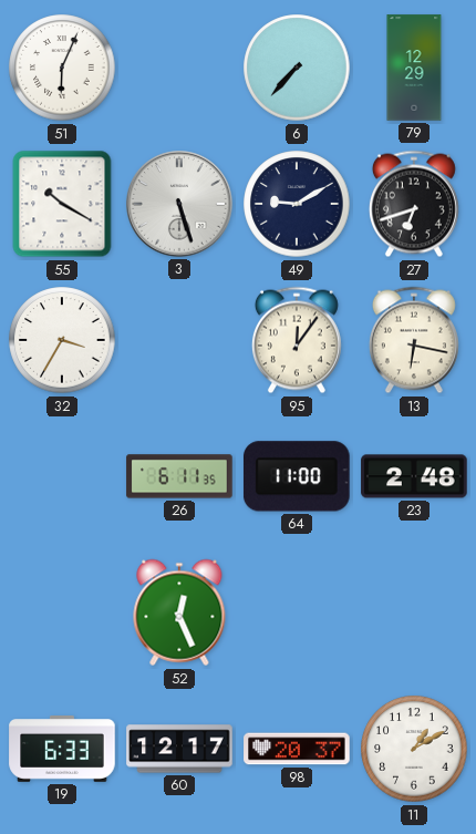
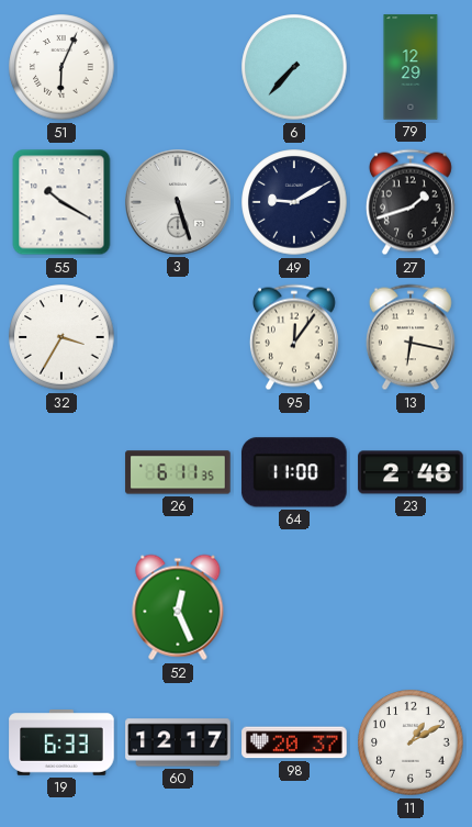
27: 6:42 -> 1:42
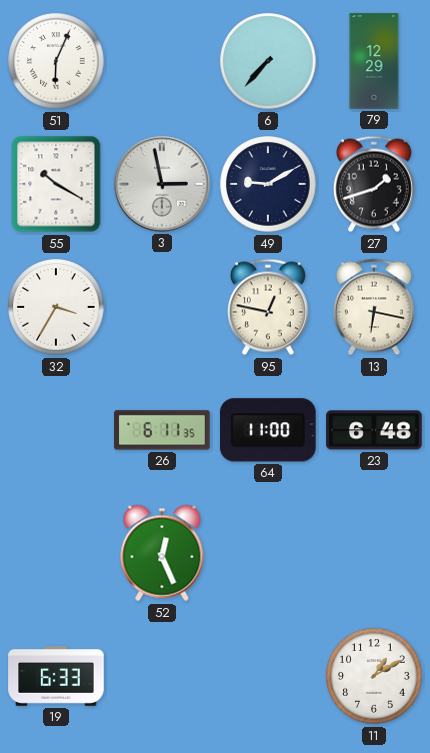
3: 5:27 -> 2:58
95: 12:06 -> 12:47
23: 2:48 -> 6:48
60: 12:17 -> none
98: 20:37 -> none
